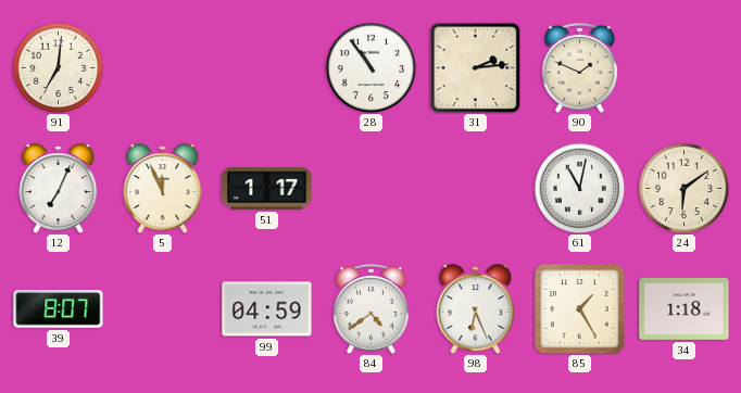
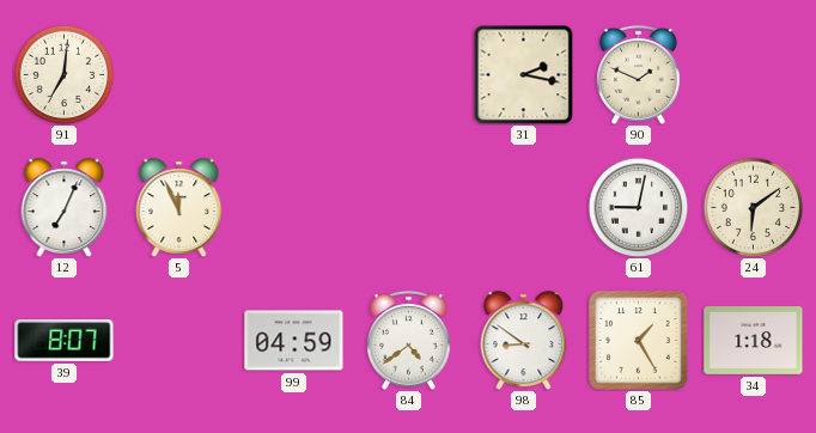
28: 10:54 -> none
31: 2:14 -> 2:17
51: 1:17 -> none
61: 11:02 -> 9:02
98: 6:26 -> 8:51
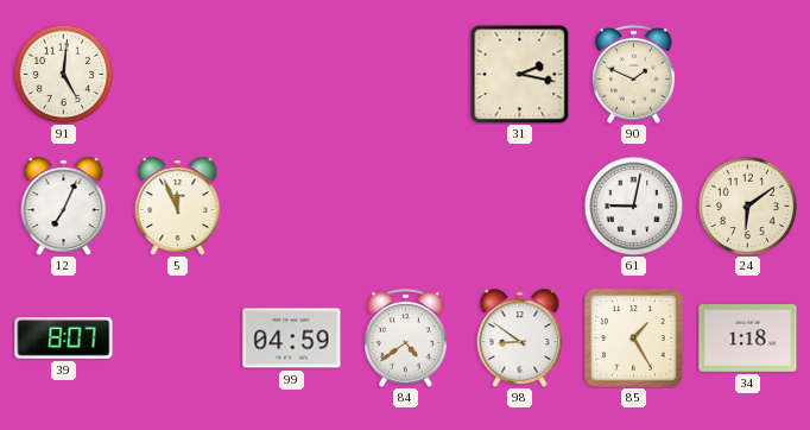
91: 7:01 -> 5:01
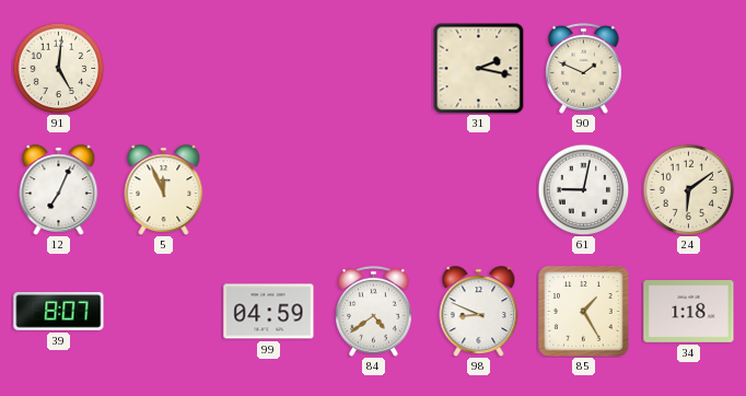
98: 8:51 -> 8:49
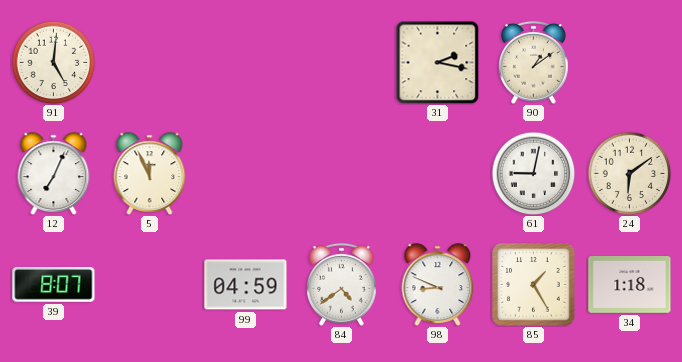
90: 1:49 -> 1:09
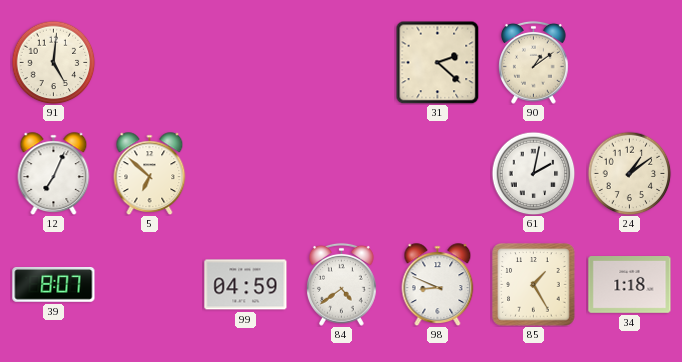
31: 2:17 -> 2:22
5: 11:56 -> 6:52
61: 9:02 -> 2:02
24: 6:09 -> 1:09
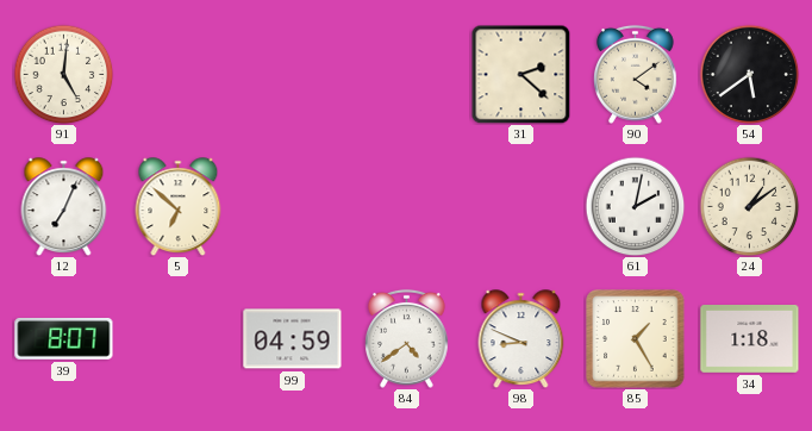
90: 1:09 -> 4:09
54: none -> 5:39
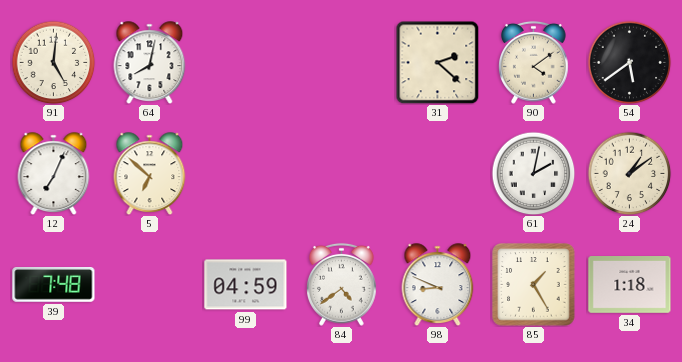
64: none -> 8:02
39: 8:07 -> 7:48
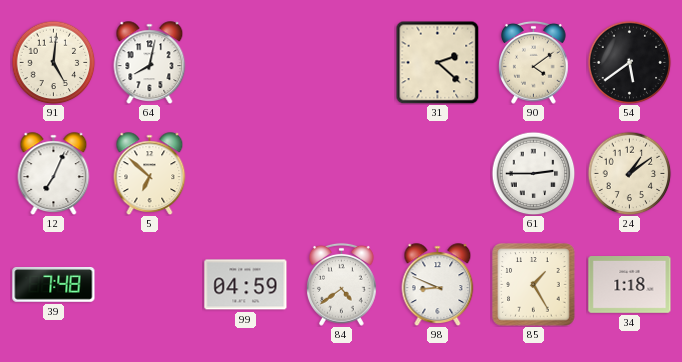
61: 2:02 -> 2:45
